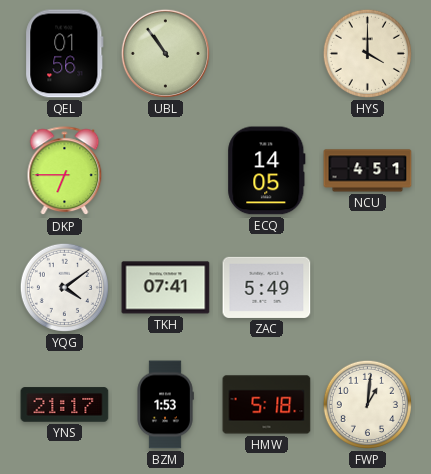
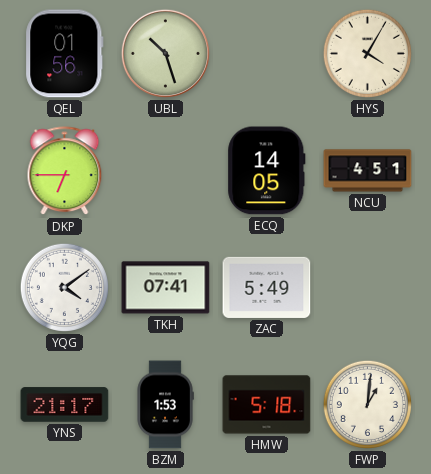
UBL: 10:54 -> 10:27
HYS: 4:00 -> 4:05
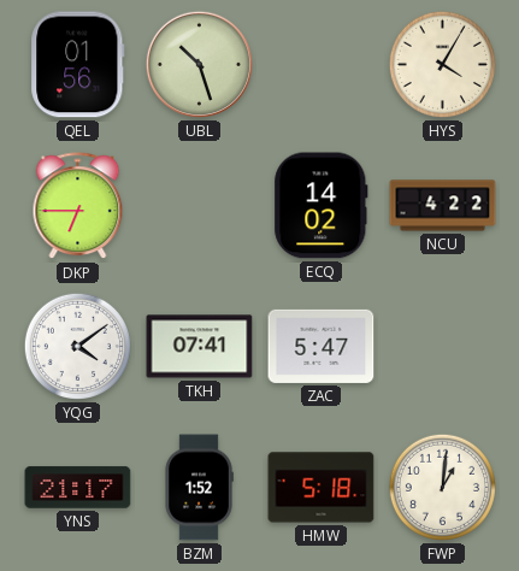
ECQ: 14:05 -> 14:02
NCU: 4:51 -> 4:22
ZAC: 5:49 -> 5:47
BZM: 1:53 -> 1:52
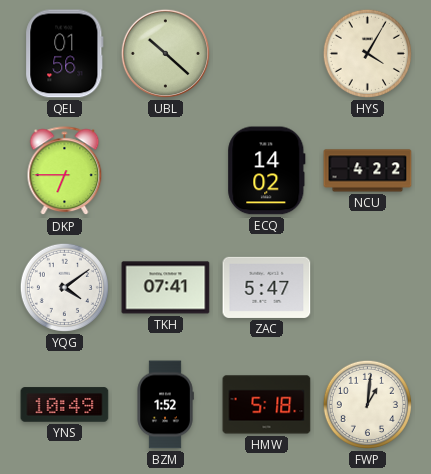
UBL: 10:27 -> 10:22
YNS: 21:17 -> 10:49
